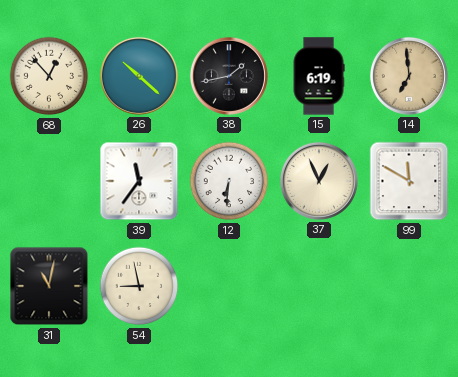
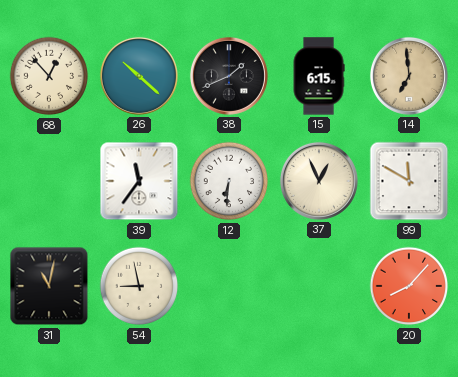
38: 1:43 -> 1:41
15: 6:19 -> 6:15
20: none -> 8:07
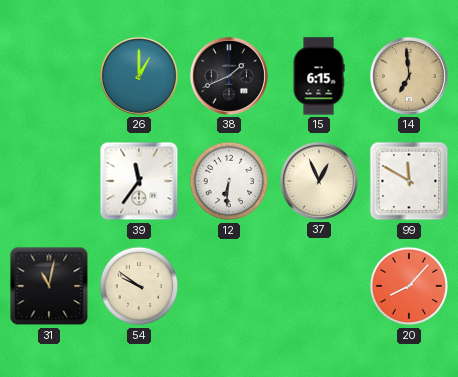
68: 12:53 -> none
26: 10:22 -> 1:00
54: 8:58 -> 9:51
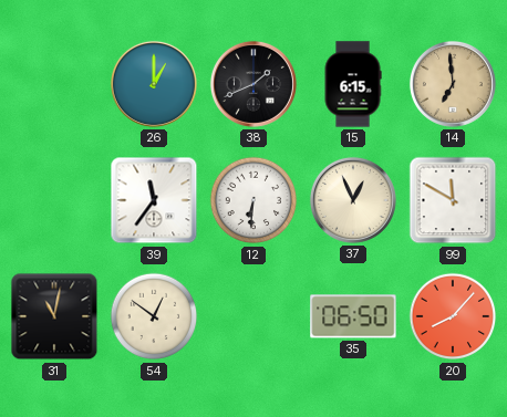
54: 9:51 -> 12:51
35: none -> 06:50
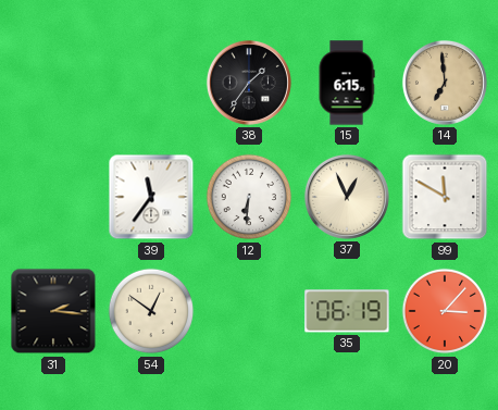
26: 1:00 -> none
38: 1:41 -> 1:36
31: 11:02 -> 2:16
35: 06:50 -> 06:19
20: 8:07 -> 3:07
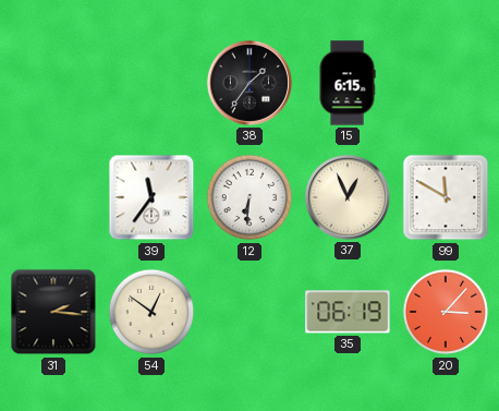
14: 6:59 -> none
